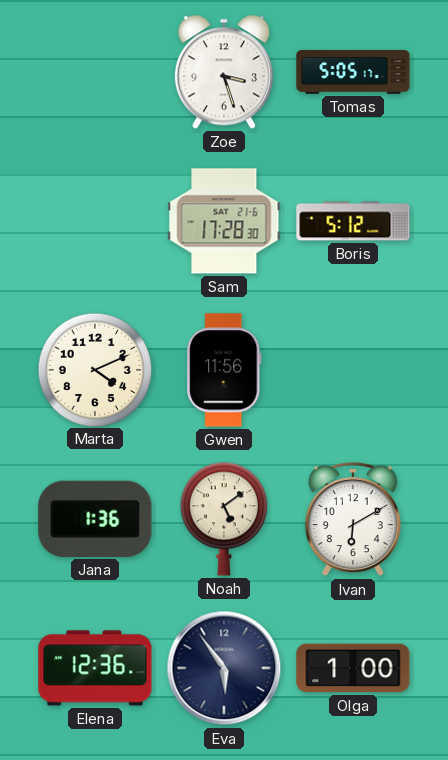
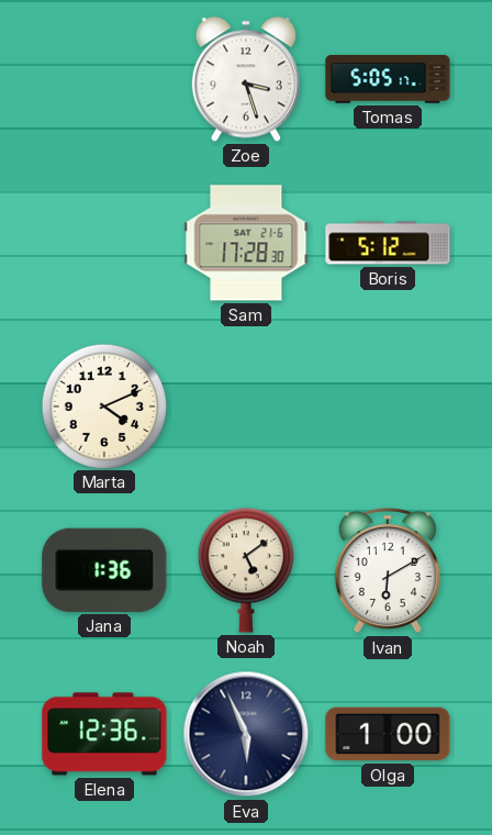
Gwen: 11:56 -> none
Eva: 5:54 -> 5:56
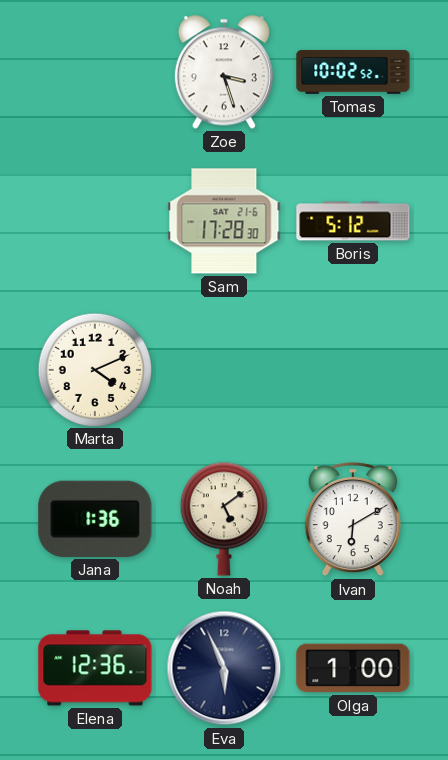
Tomas: 5:05 -> 10:02
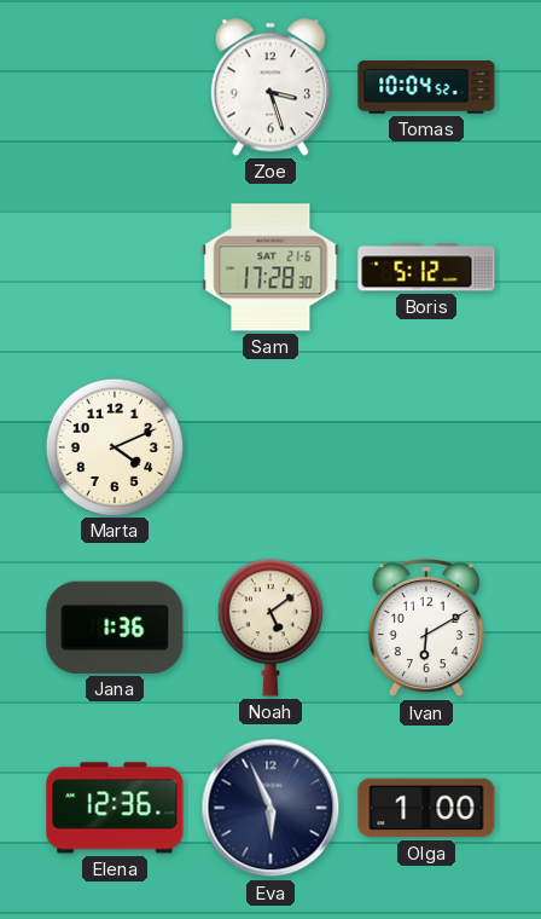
Tomas: 10:02 -> 10:04
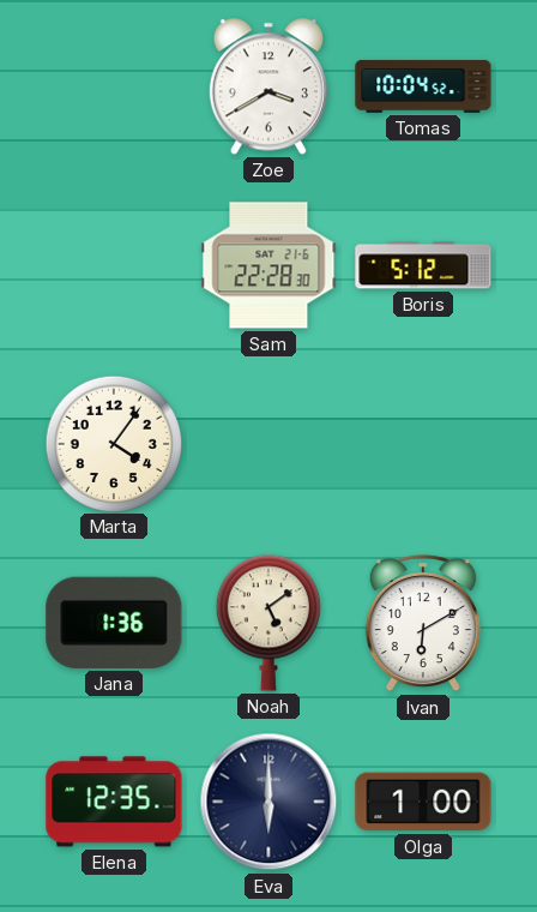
Zoe: 3:27 -> 3:40
Sam: 17:28 -> 22:28
Marta: 4:11 -> 4:06
Elena: 12:36 -> 12:35
Eva: 5:56 -> 6:00
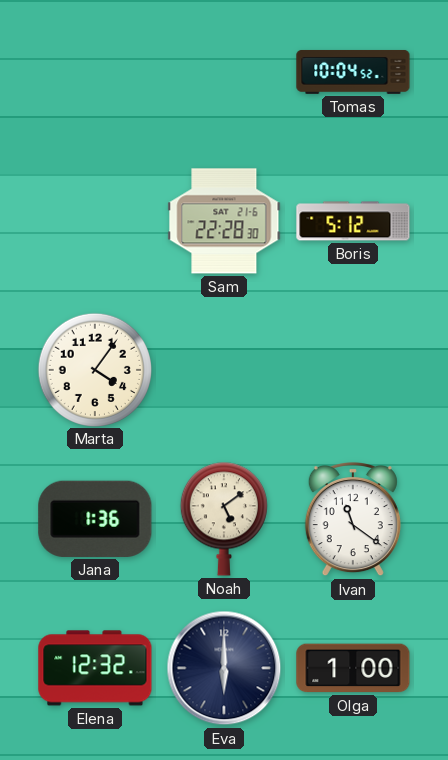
Zoe: 3:40 -> none
Ivan: 6:10 -> 11:21
Elena: 12:35 -> 12:32
